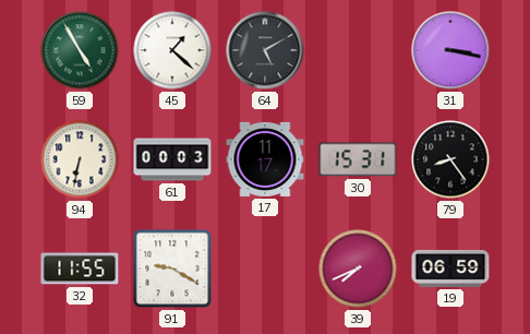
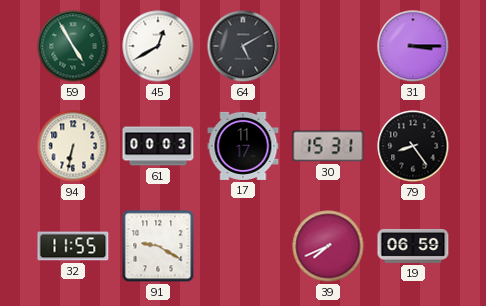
45: 1:22 -> 12:40
31: 3:17 -> 3:15
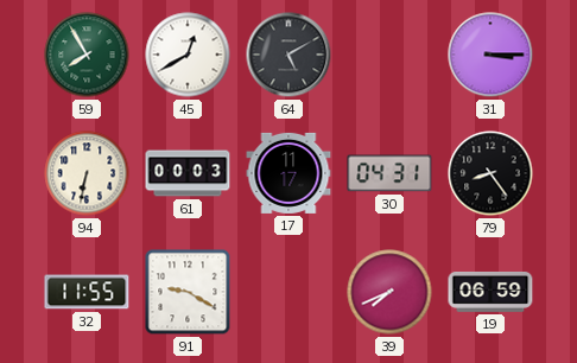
59: 4:55 -> 7:55
30: 15:31 -> 04:31
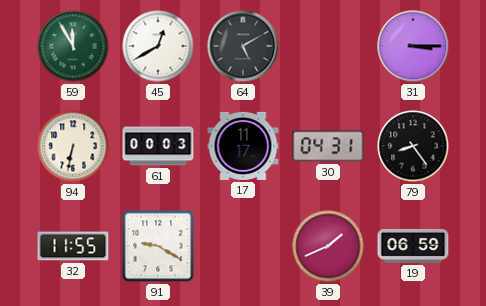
59: 7:55 -> 11:55
39: 7:41 -> 1:41
